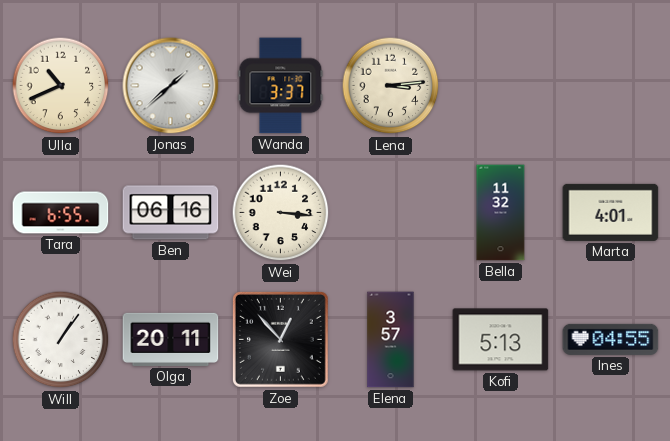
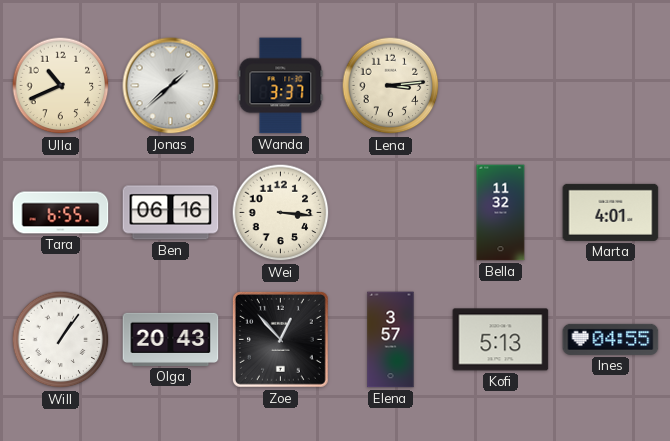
Olga: 20:11 -> 20:43
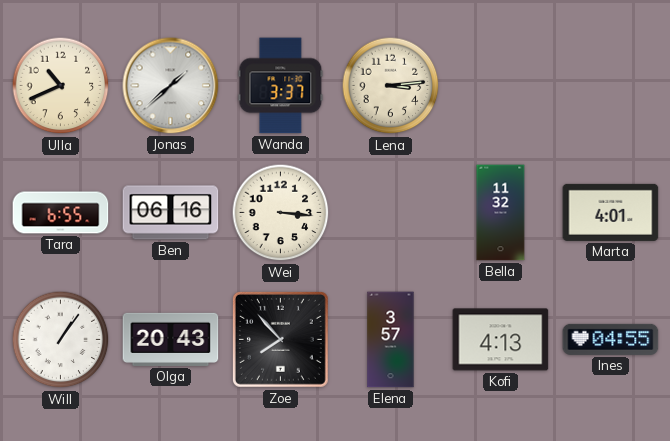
Zoe: 12:53 -> 7:53
Kofi: 5:13 -> 4:13
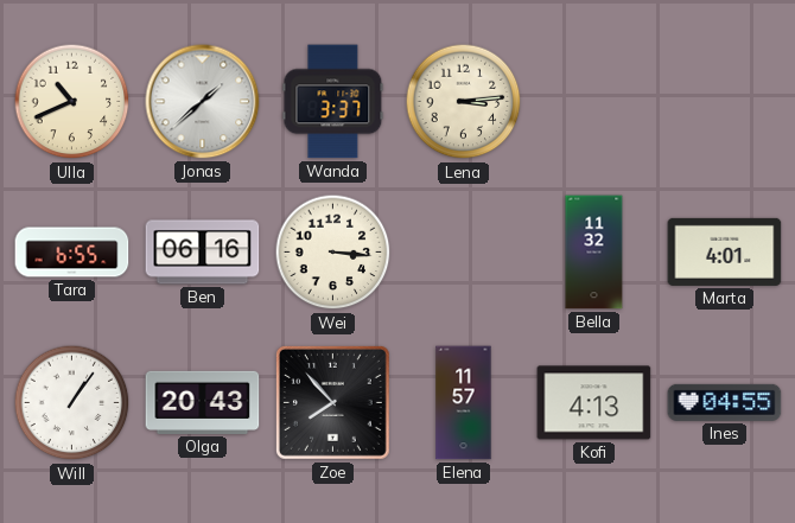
Elena: 3:57 -> 11:57
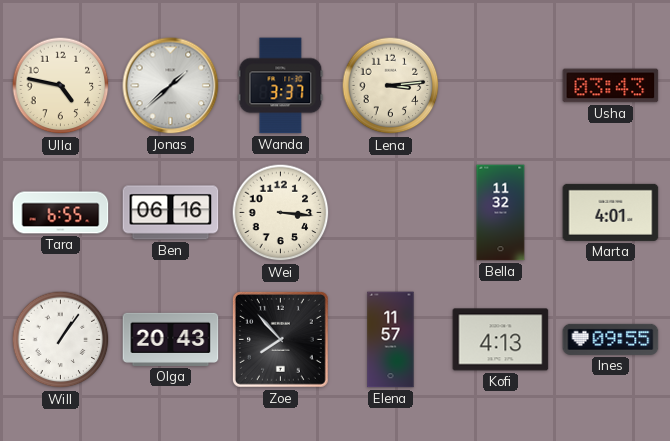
Ulla: 10:41 -> 4:47
Usha: none -> 03:43
Ines: 04:55 -> 09:55
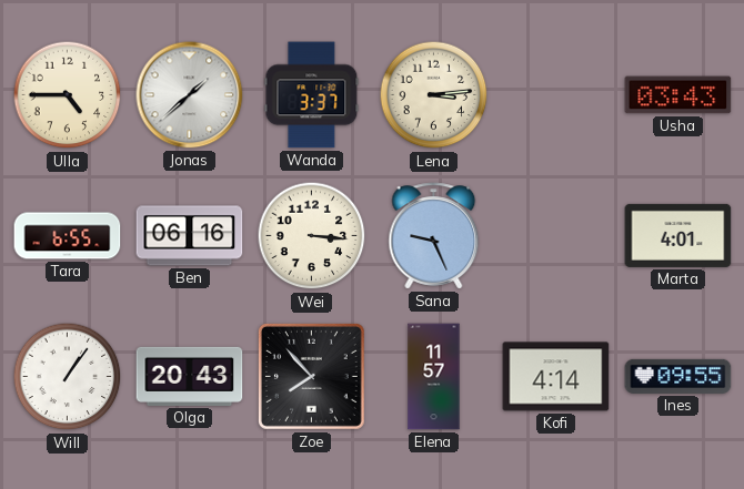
Ulla: 4:47 -> 4:45
Sana: none -> 9:26
Bella: 11:32 -> none
Kofi: 4:13 -> 4:14
